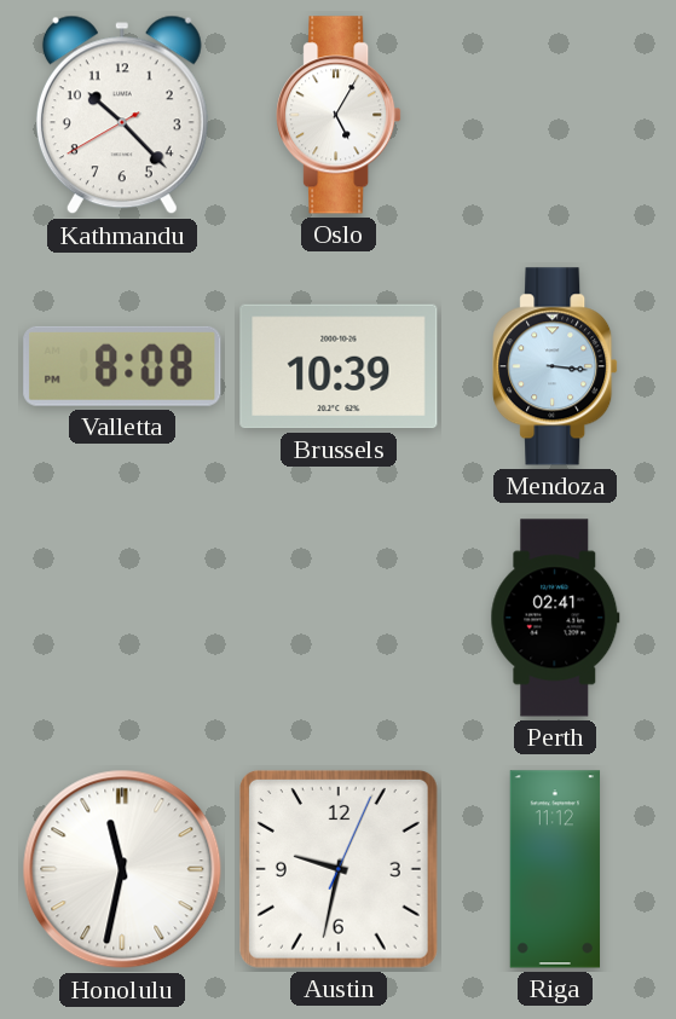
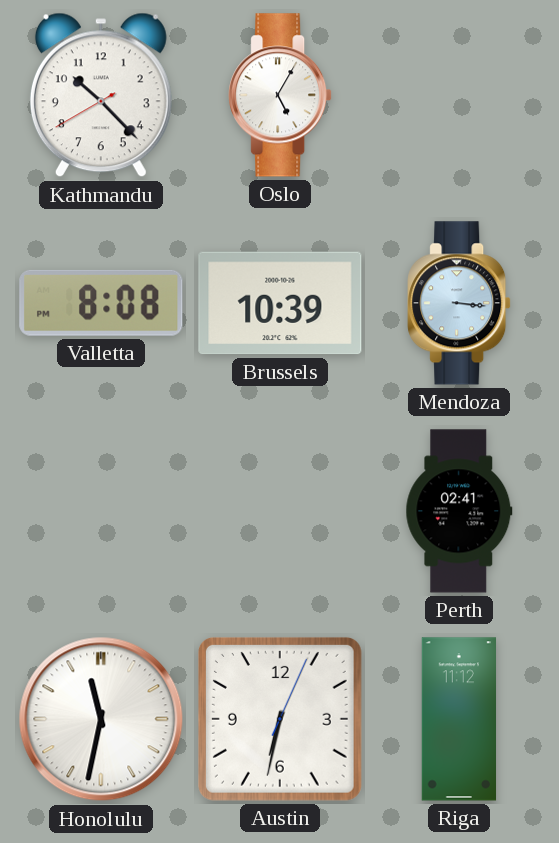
Austin: 9:32 -> 6:32
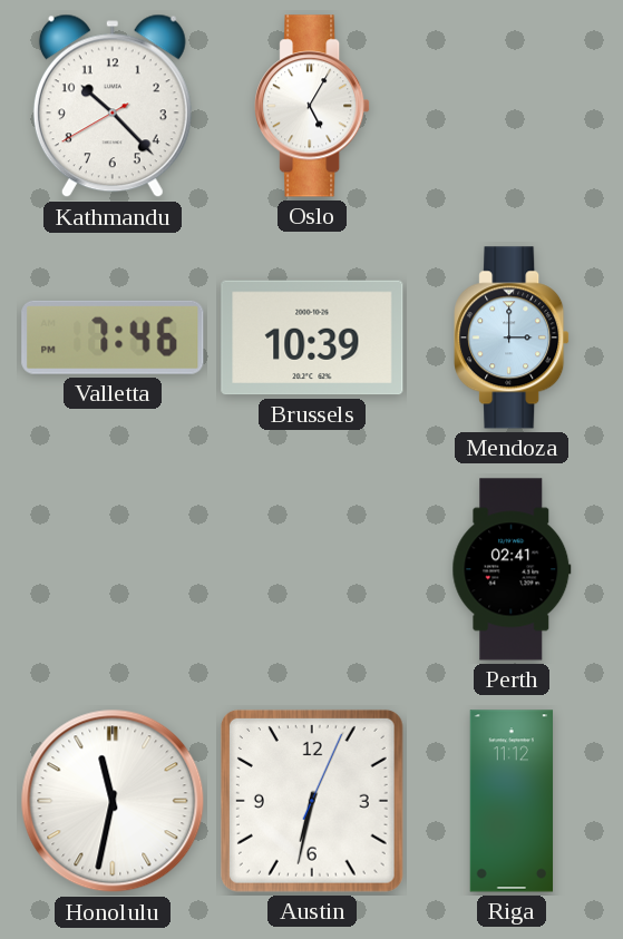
Valletta: 8:08 -> 7:46
Mendoza: 3:16 -> 3:00
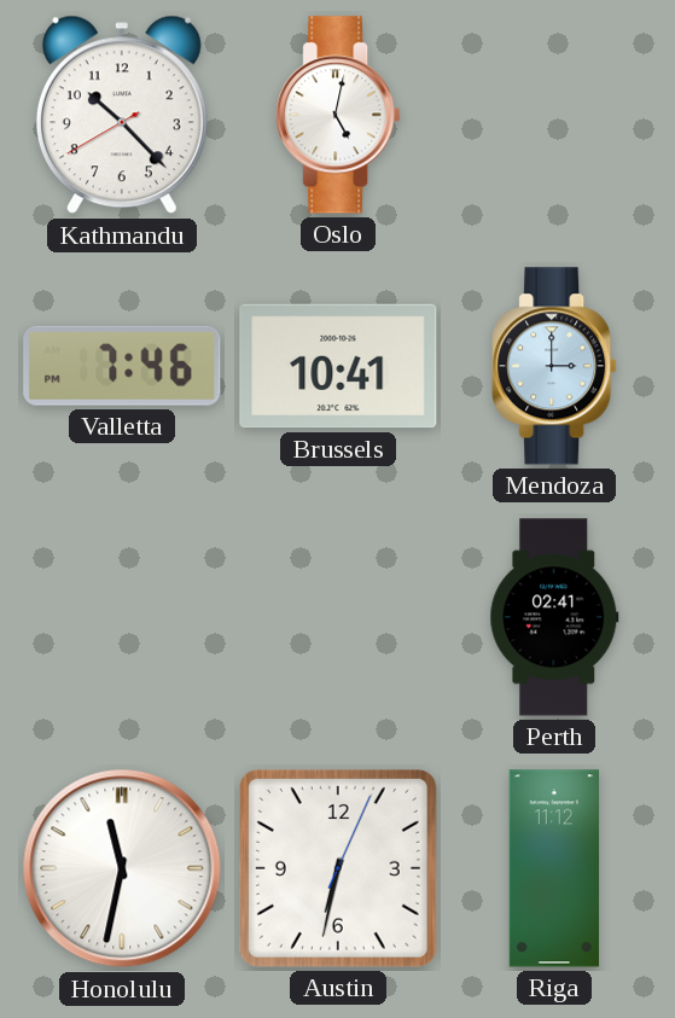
Oslo: 5:05 -> 5:02
Brussels: 10:39 -> 10:41
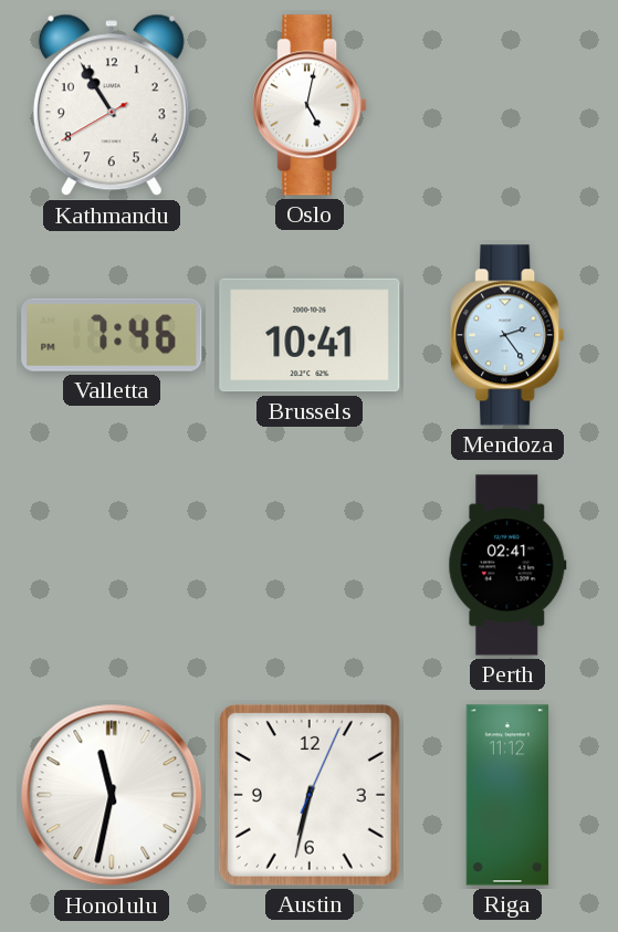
Kathmandu: 10:22 -> 10:54
Mendoza: 3:00 -> 2:24
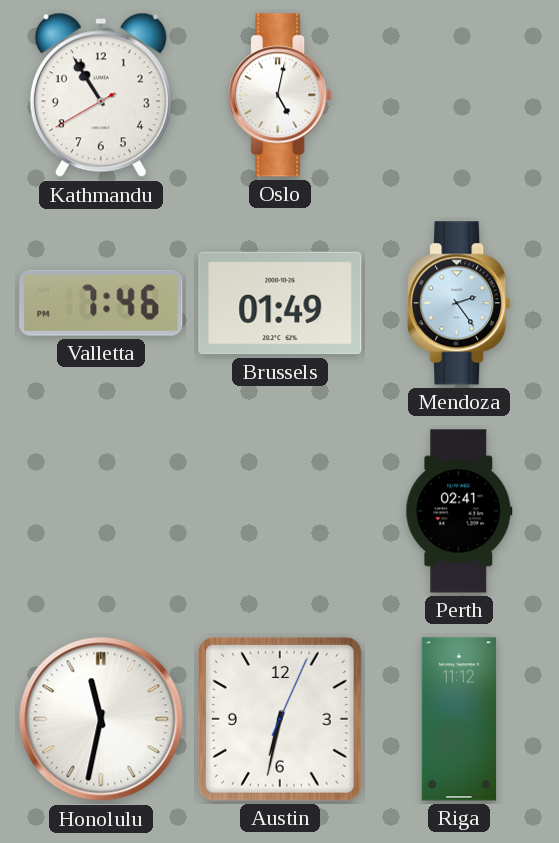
Brussels: 10:41 -> 01:49
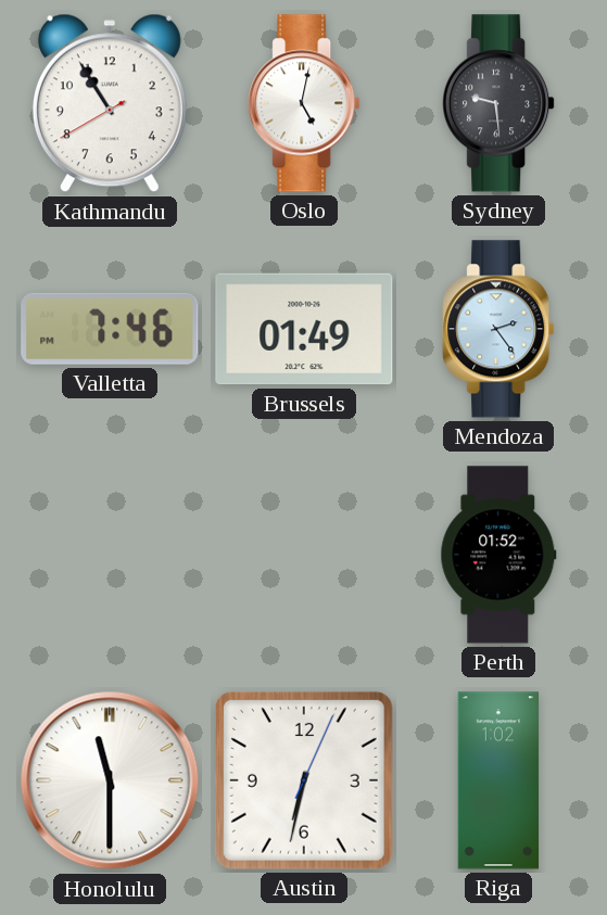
Sydney: none -> 9:29
Perth: 02:41 -> 01:52
Honolulu: 11:32 -> 11:30
Riga: 11:12 -> 1:02
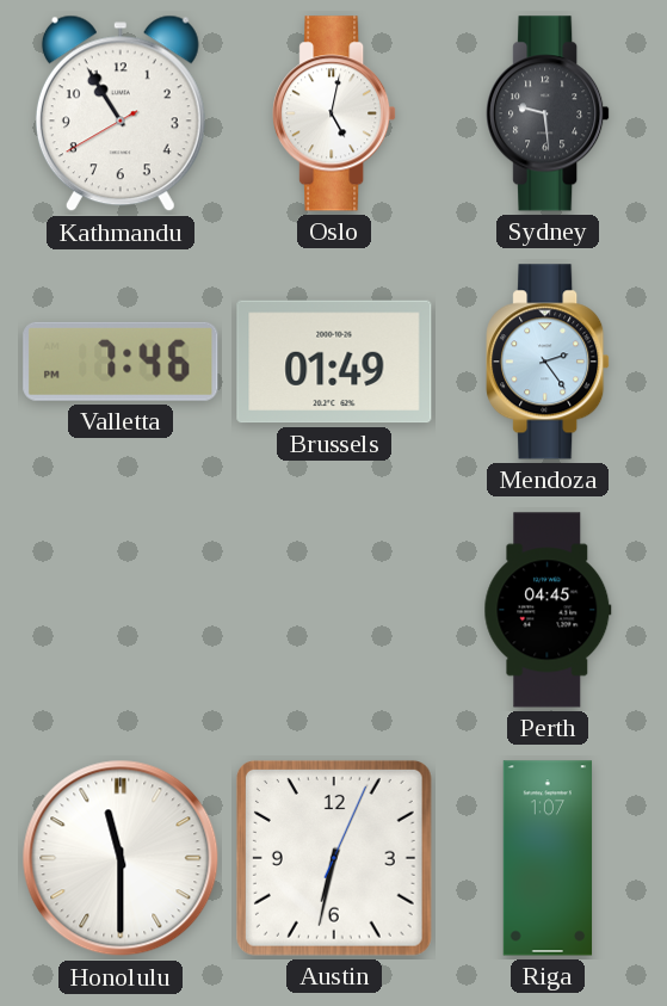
Perth: 01:52 -> 04:45
Riga: 1:02 -> 1:07
